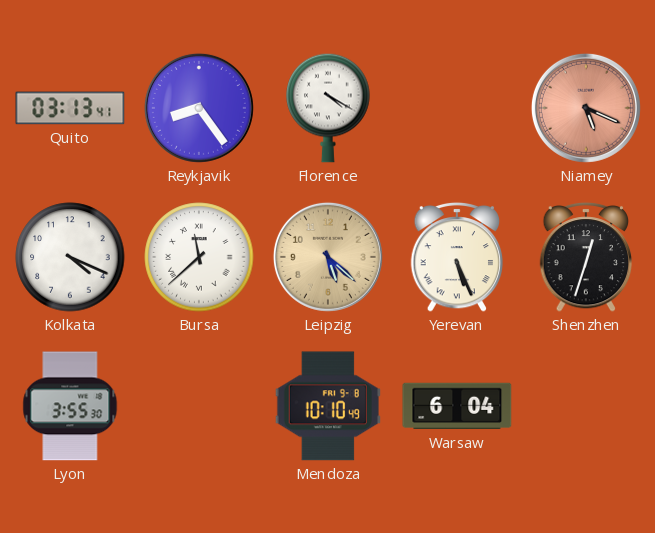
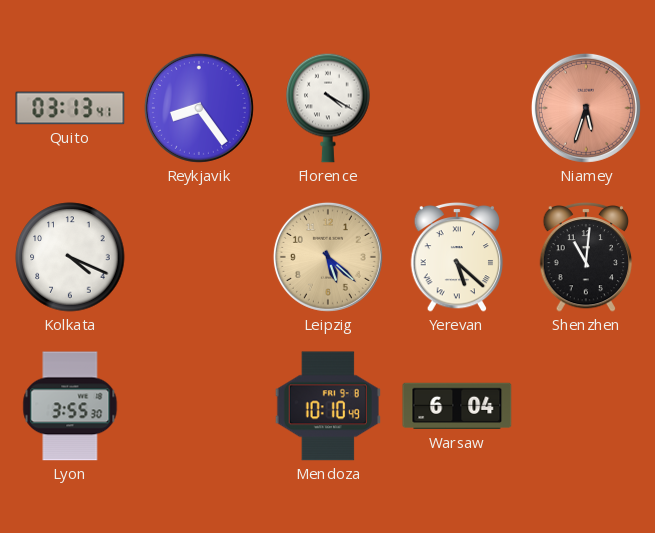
Niamey: 5:19 -> 5:33
Bursa: 11:38 -> none
Yerevan: 5:26 -> 5:22
Shenzhen: 12:33 -> 11:01
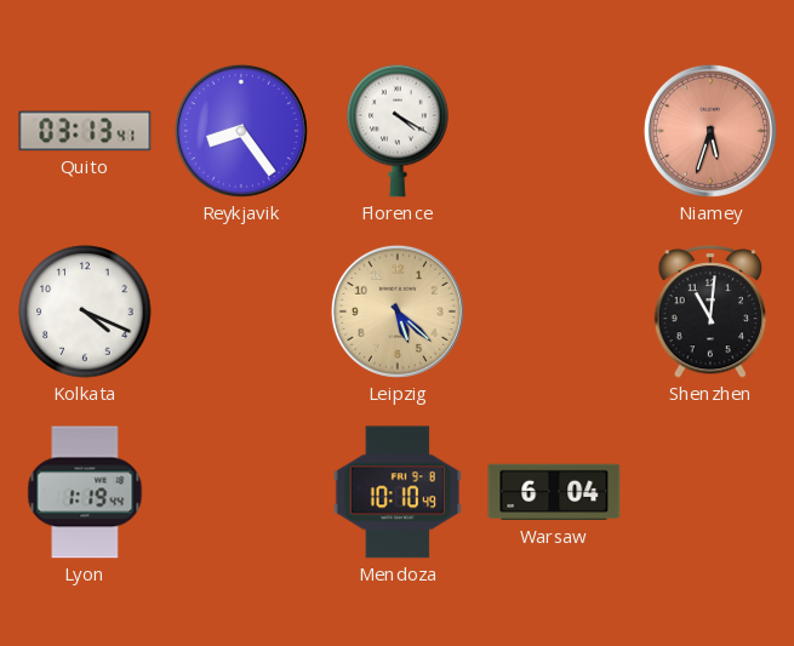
Yerevan: 5:22 -> none
Lyon: 3:55 -> 1:19
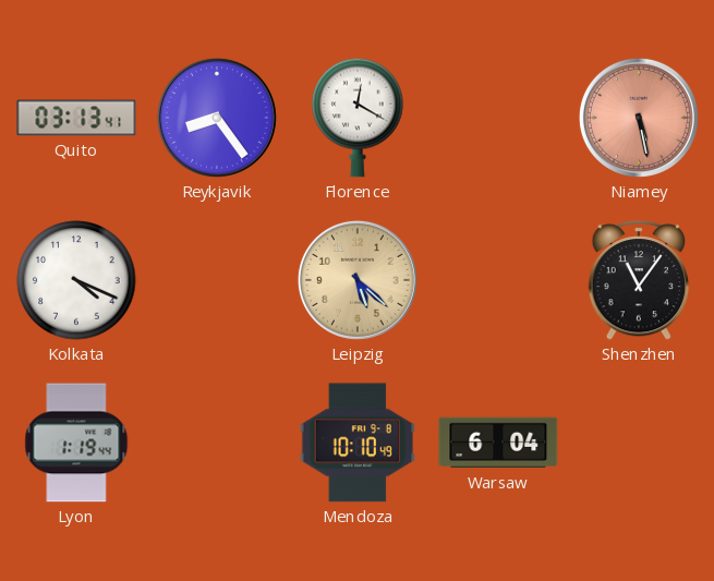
Florence: 4:20 -> 12:20
Niamey: 5:33 -> 5:28
Shenzhen: 11:01 -> 11:06
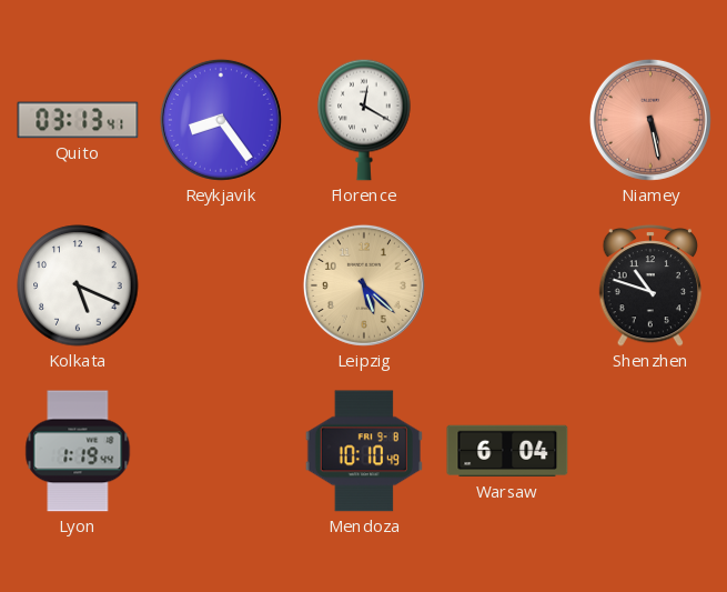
Kolkata: 4:19 -> 5:19
Shenzhen: 11:06 -> 10:48
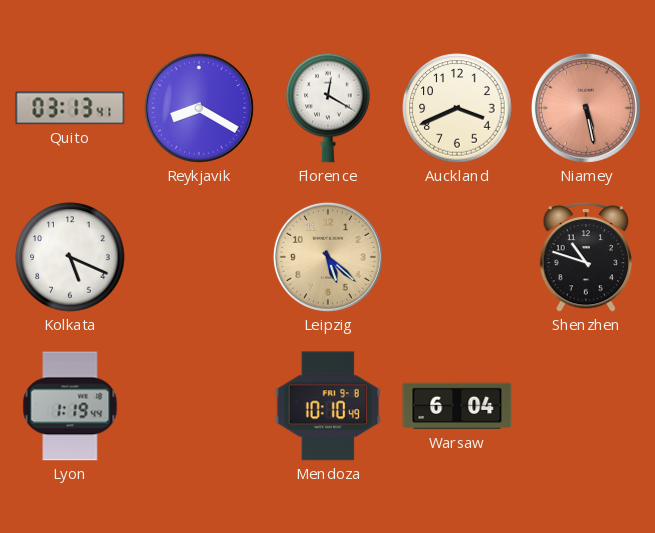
Reykjavik: 8:24 -> 8:20
Auckland: none -> 3:41
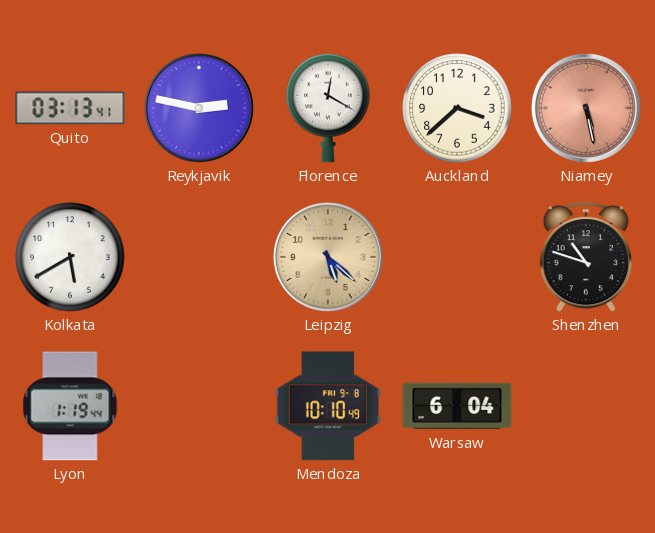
Reykjavik: 8:20 -> 2:47
Auckland: 3:41 -> 3:38
Kolkata: 5:19 -> 5:40
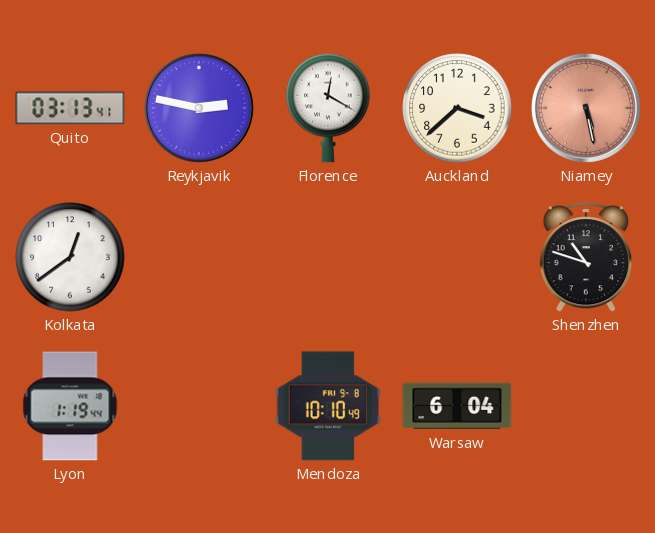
Kolkata: 5:40 -> 12:39
Leipzig: 5:22 -> none
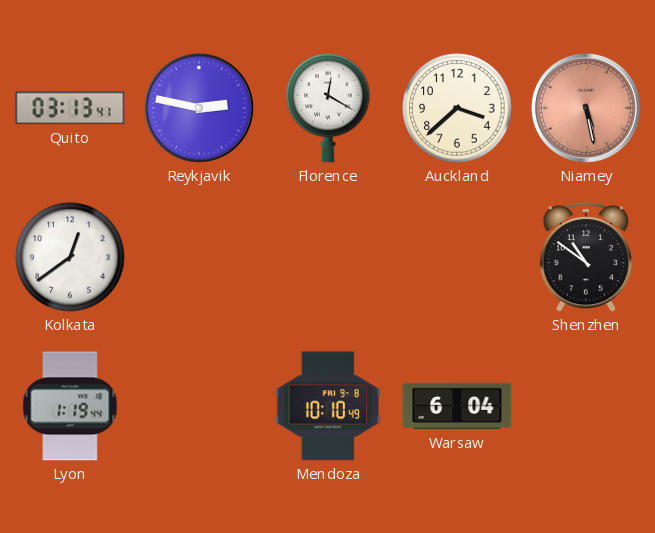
Shenzhen: 10:48 -> 10:51
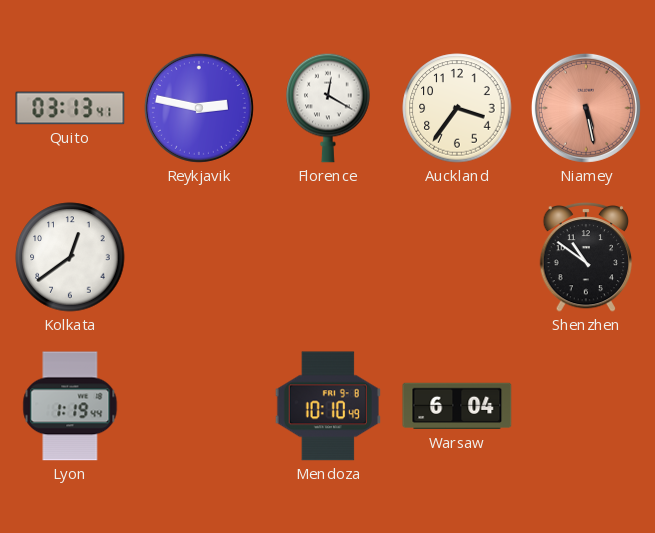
Auckland: 3:38 -> 3:36
